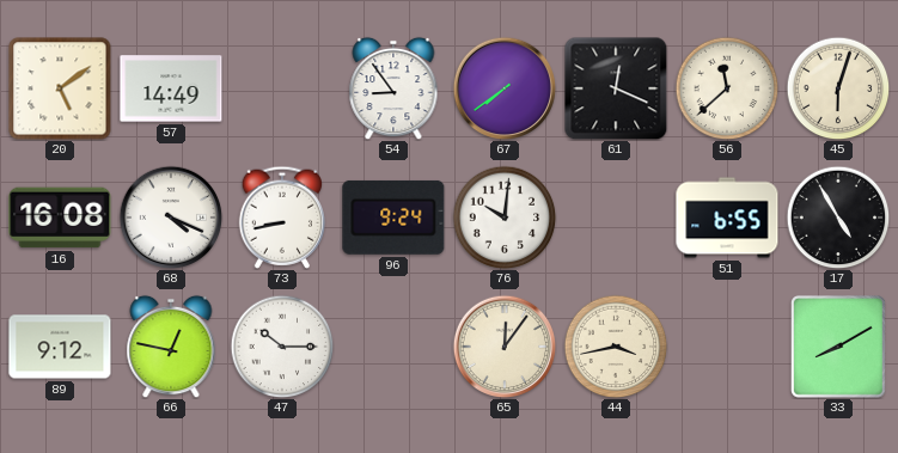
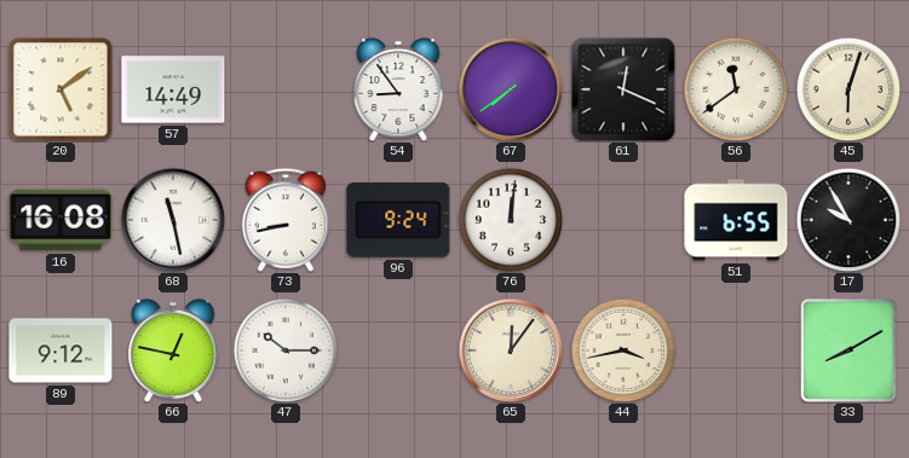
56: 11:38 -> 11:39
68: 4:19 -> 11:28
76: 10:01 -> 12:01
17: 4:55 -> 9:55
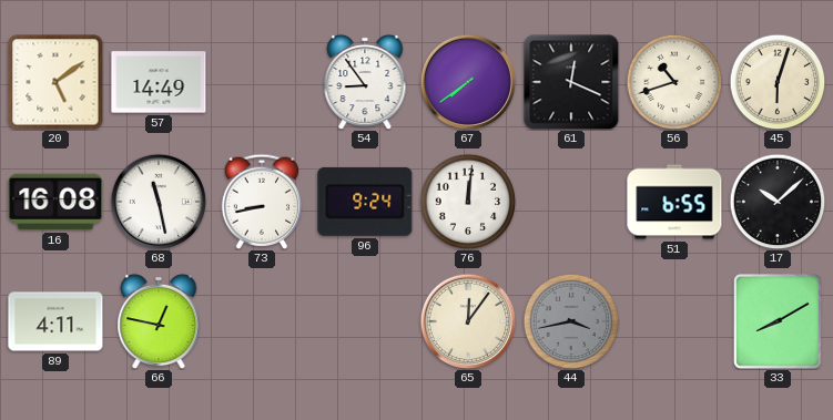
56: 11:39 -> 10:42
17: 9:55 -> 10:08
89: 9:12 -> 4:11
47: 10:15 -> none
44 dial: cream -> grey
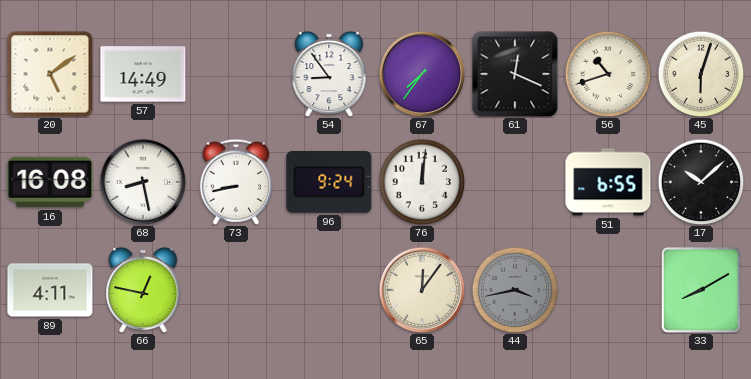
67: 7:39 -> 7:36
68: 11:28 -> 8:28
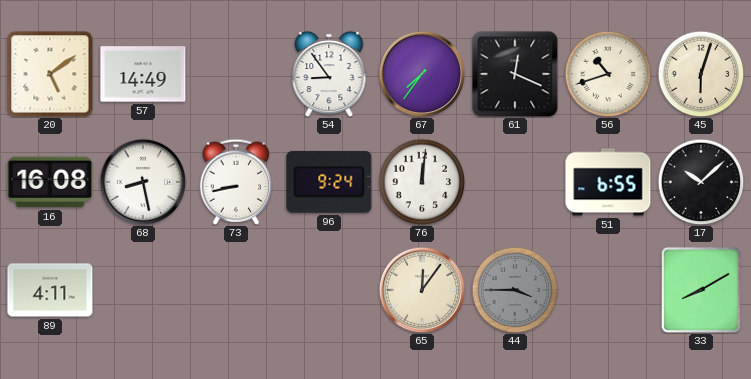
66: 12:47 -> none
44: 3:43 -> 3:45
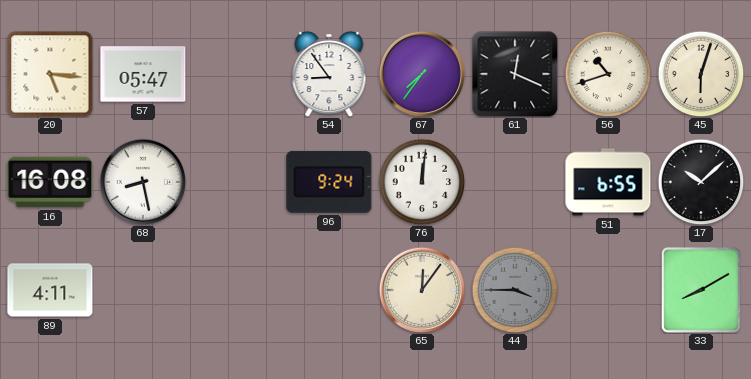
20: 5:09 -> 5:16
57: 14:49 -> 05:47
73: 8:43 -> none
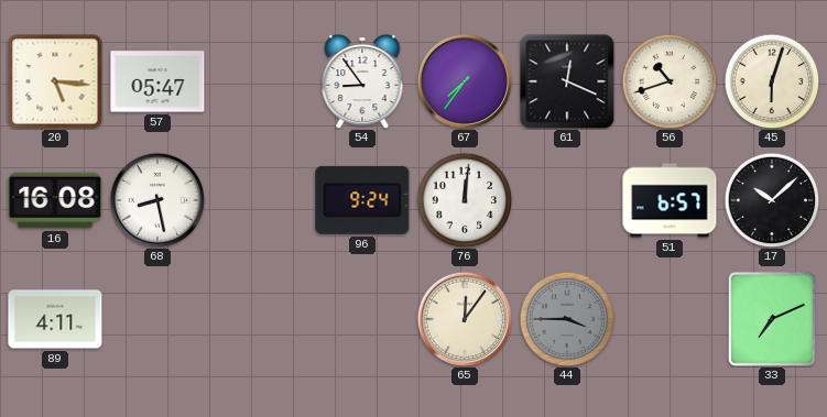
51: 6:55 -> 6:57
33: 8:10 -> 7:11
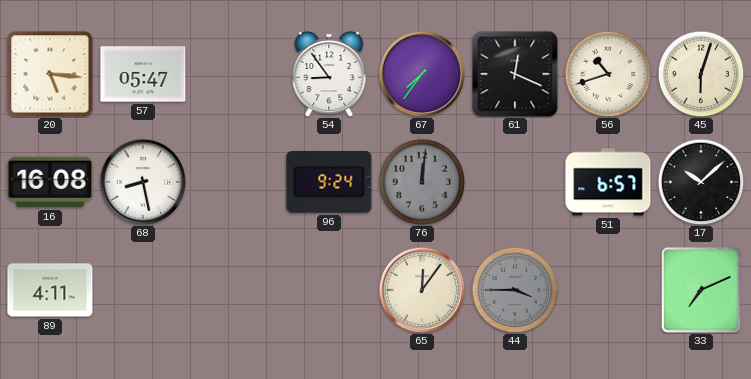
76 dial: white -> grey
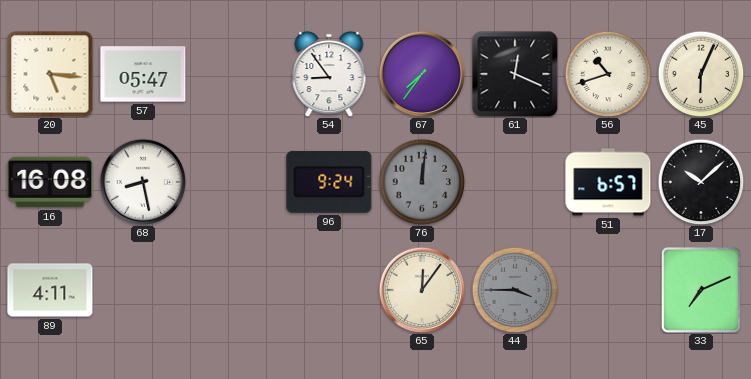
45: 6:03 -> 6:04
